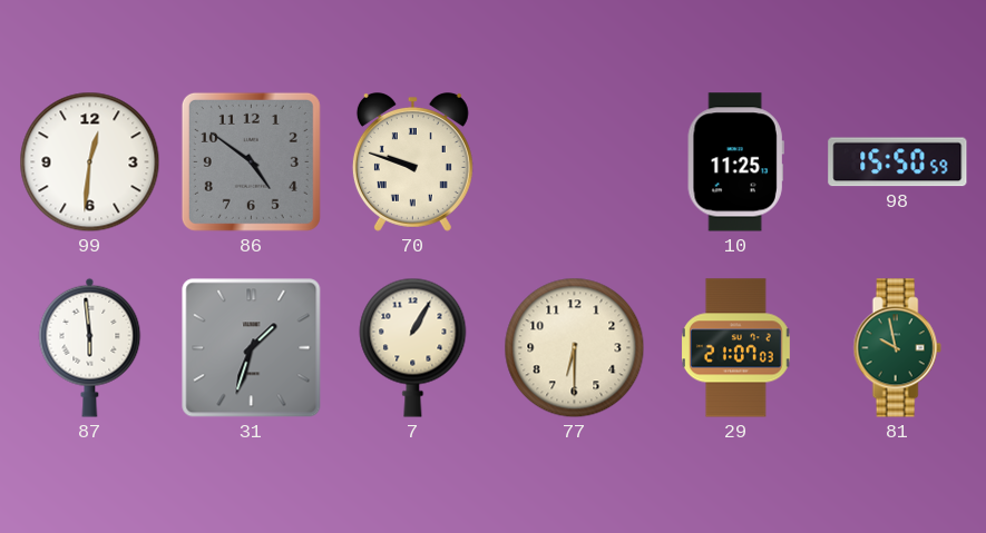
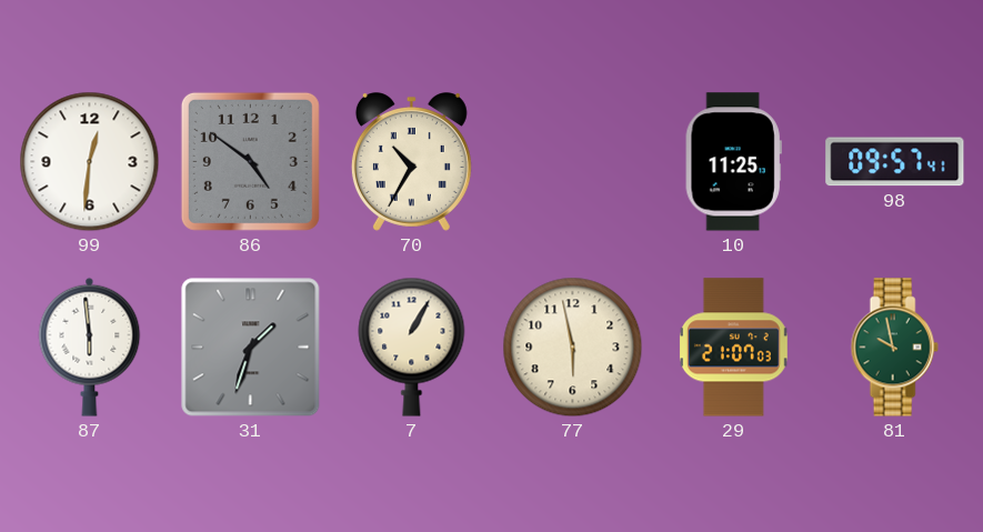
70: 9:48 -> 10:35
98: 15:50 -> 09:57
77: 6:30 -> 5:58
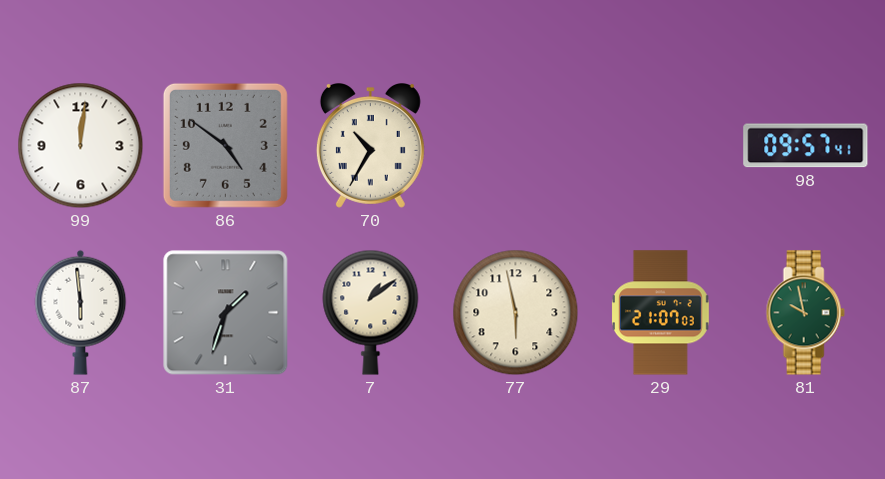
99: 12:31 -> 12:01
10: 11:25 -> none
7: 1:05 -> 1:09
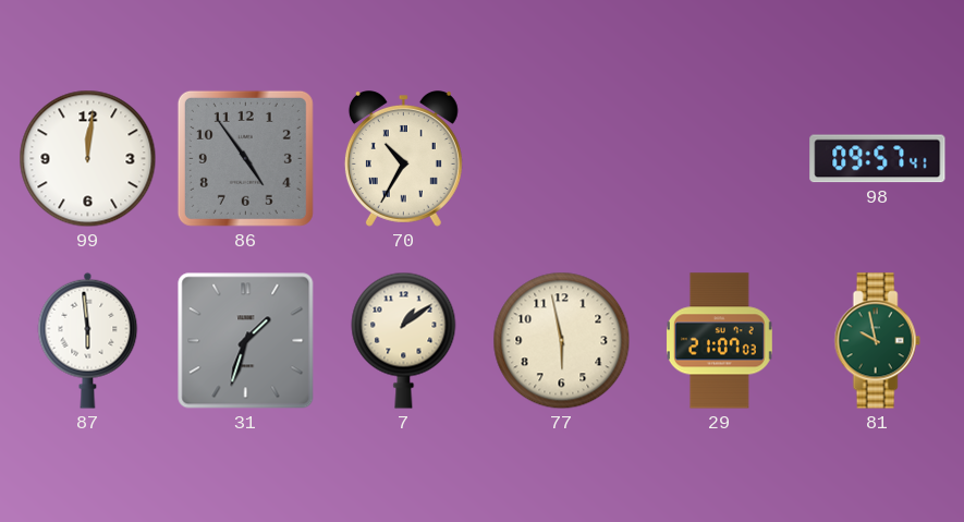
86: 4:51 -> 4:54
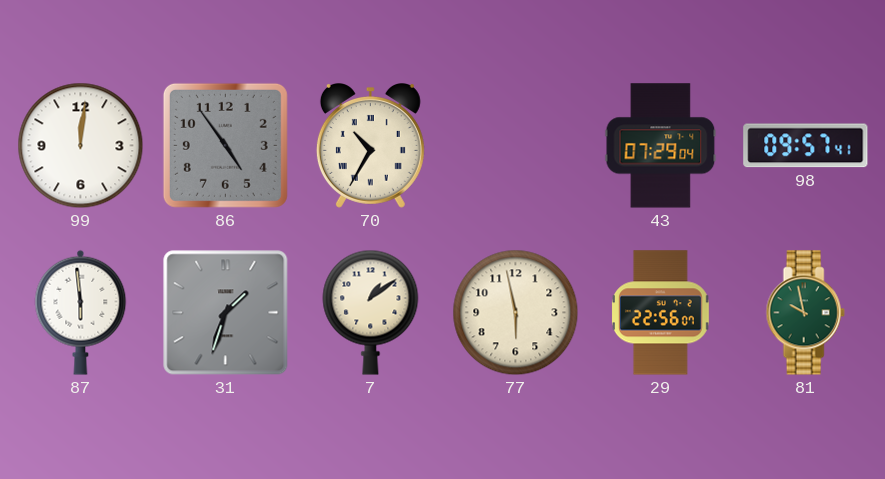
43: none -> 07:29
29: 21:07 -> 22:56
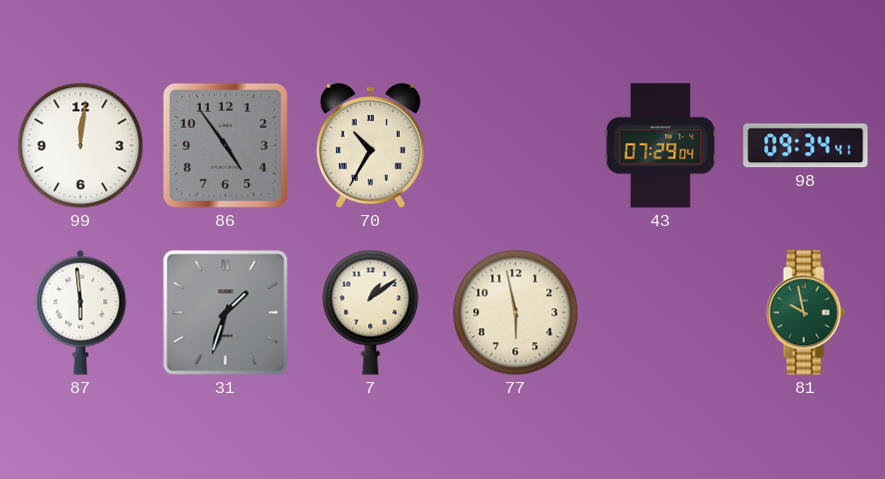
98: 09:57 -> 09:34
29: 22:56 -> none
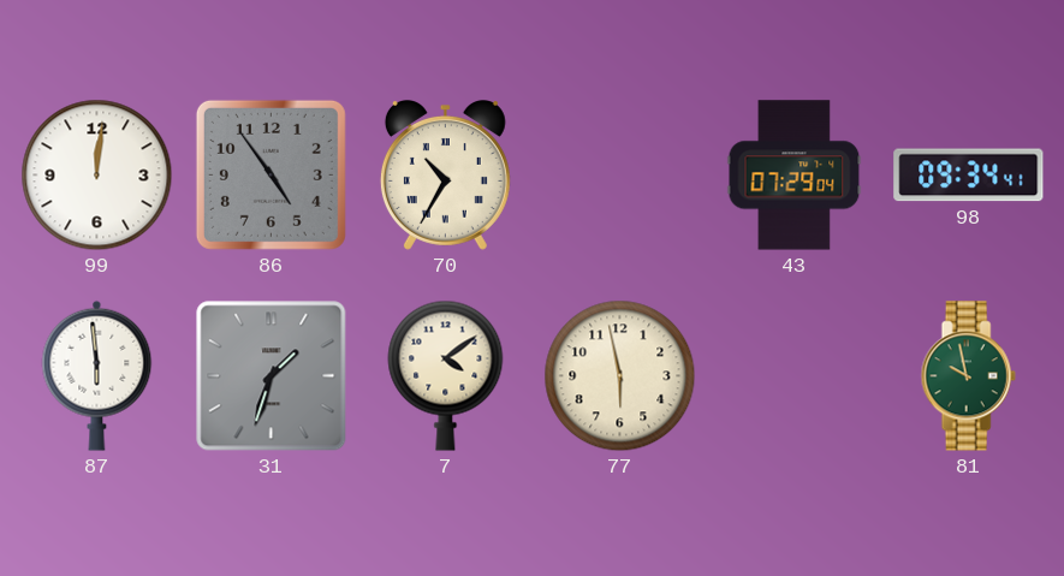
7: 1:09 -> 4:09
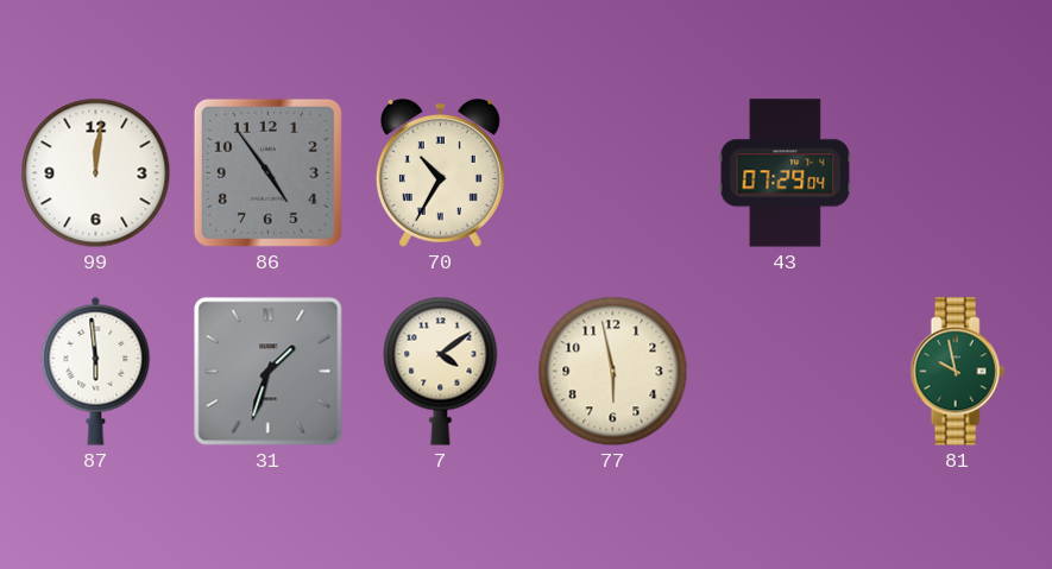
98: 09:34 -> none
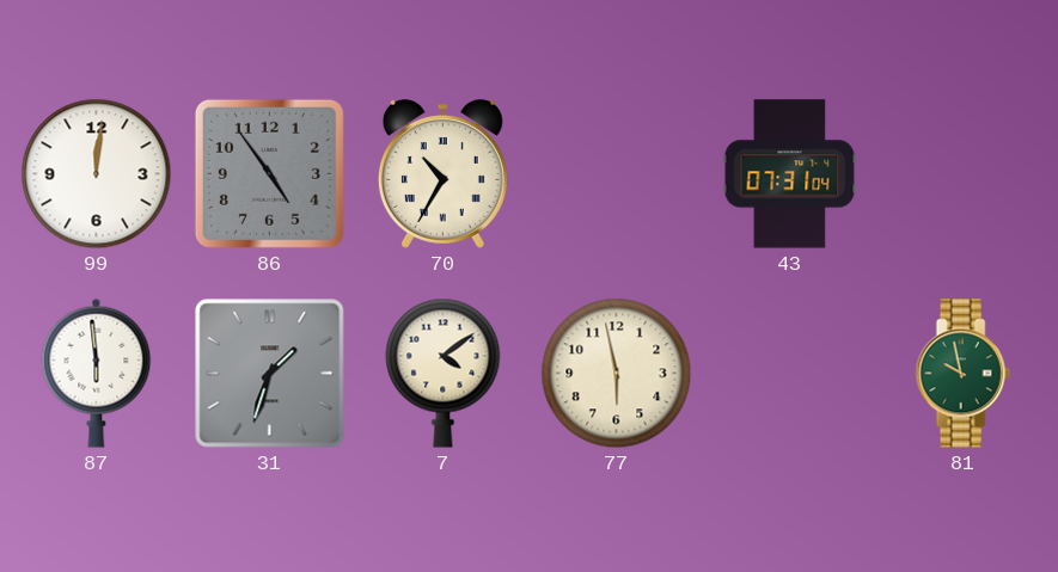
43: 07:29 -> 07:31
